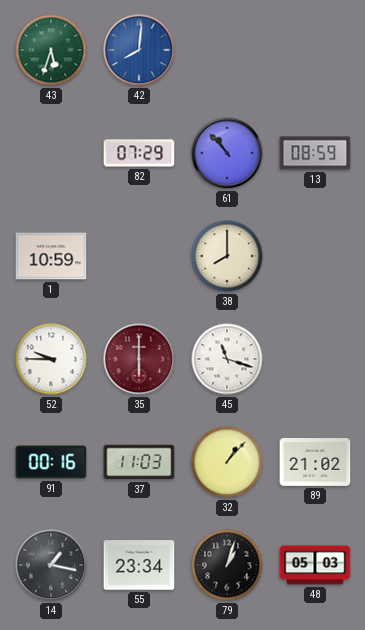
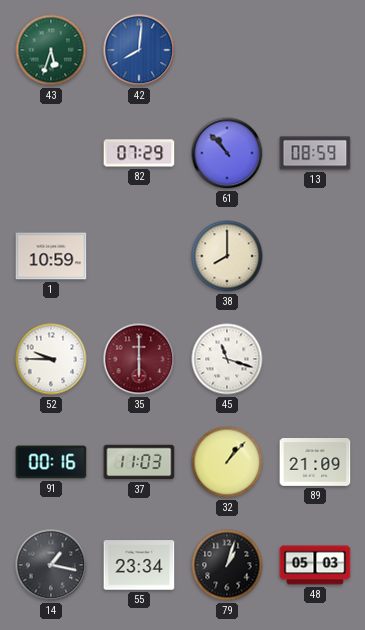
89: 21:02 -> 21:09
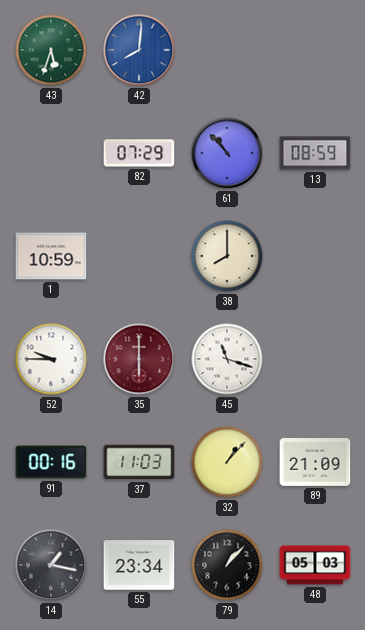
79: 1:03 -> 1:07
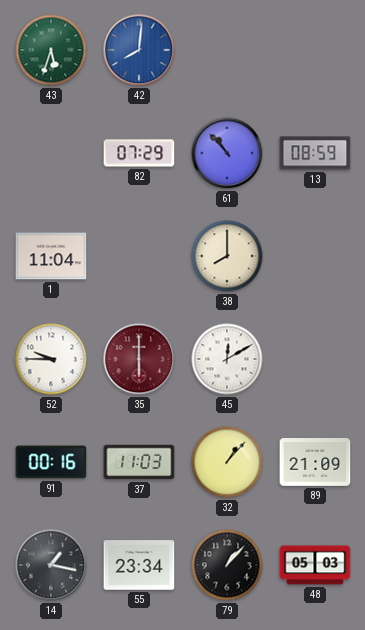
1: 10:59 -> 11:04
45: 11:18 -> 12:10
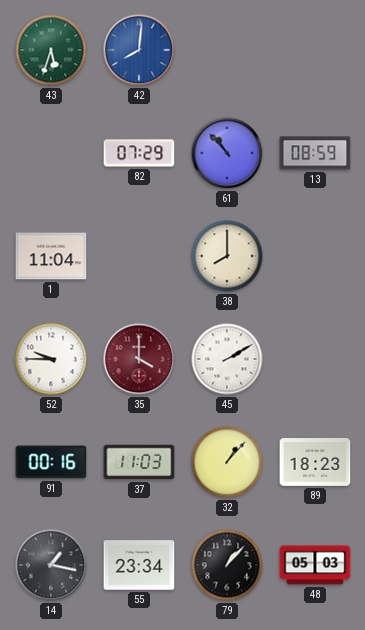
35: 6:00 -> 4:00
45: 12:10 -> 2:10
89: 21:09 -> 18:23
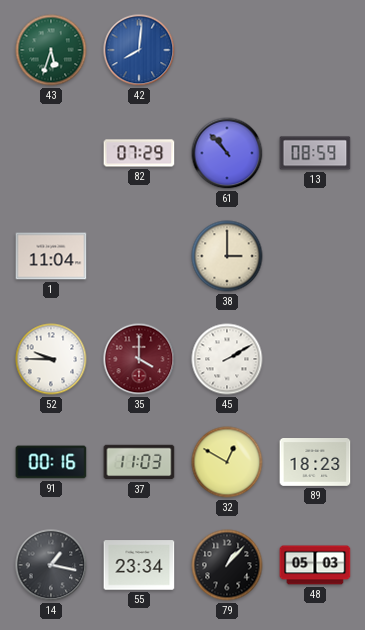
38: 8:00 -> 3:00
32: 1:07 -> 12:50
